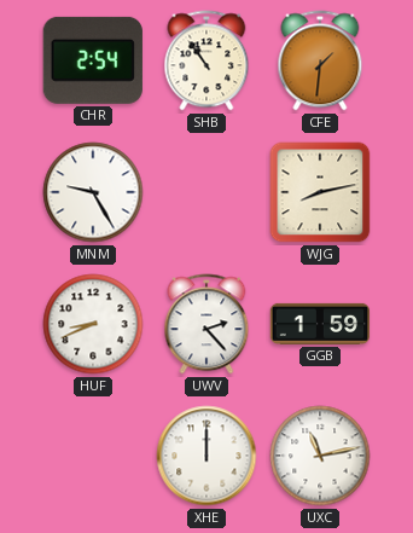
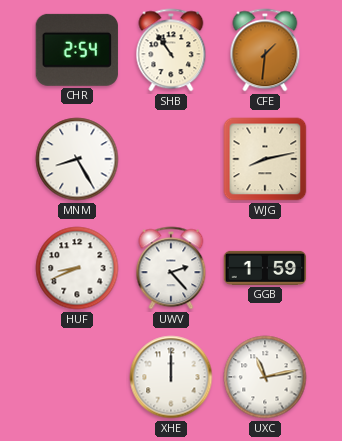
MNM: 9:25 -> 8:25
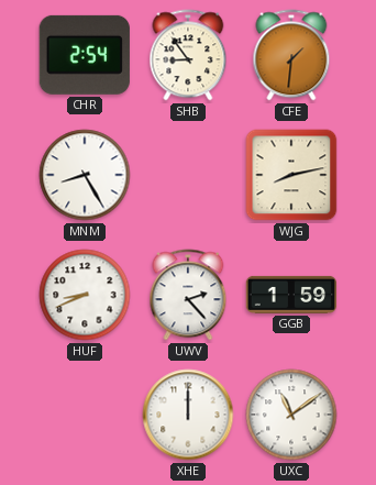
SHB: 10:54 -> 8:54
UXC: 11:13 -> 11:09
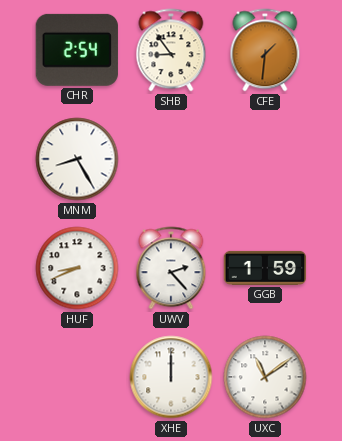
WJG: 8:13 -> none
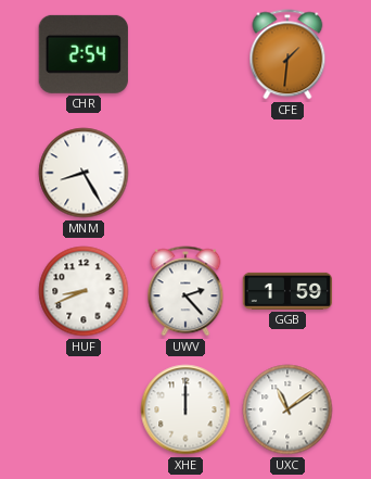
SHB: 8:54 -> none
